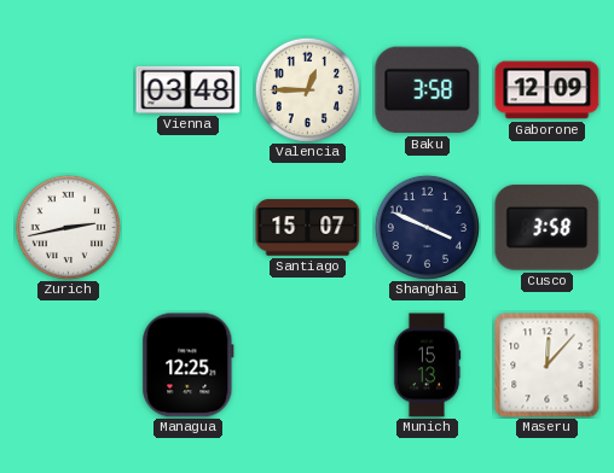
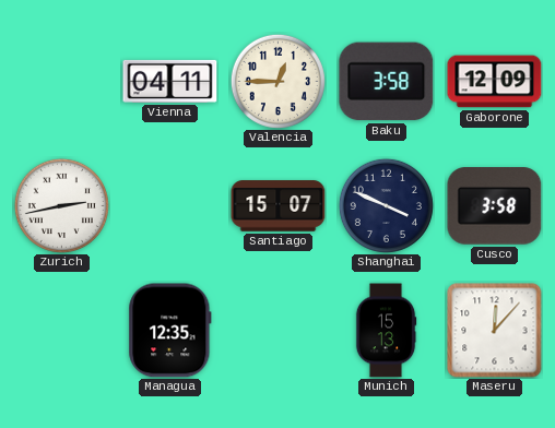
Vienna: 03:48 -> 04:11
Managua: 12:25 -> 12:35
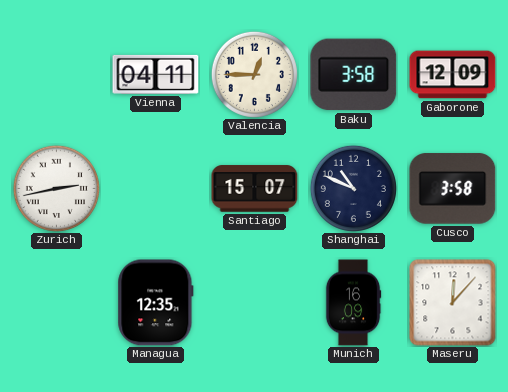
Shanghai: 3:49 -> 10:49
Munich: 15:13 -> 16:09
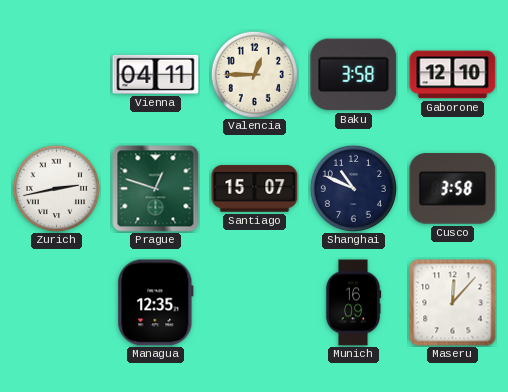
Gaborone: 12:09 -> 12:10
Prague: none -> 12:48
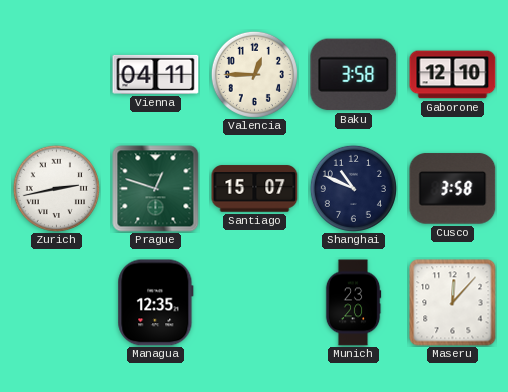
Munich: 16:09 -> 23:20
